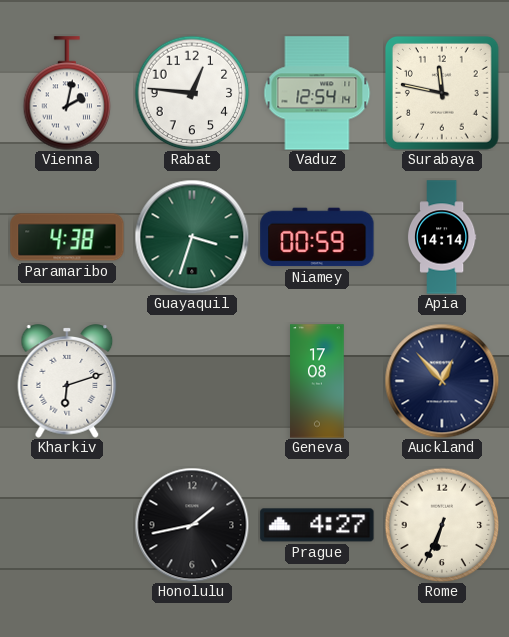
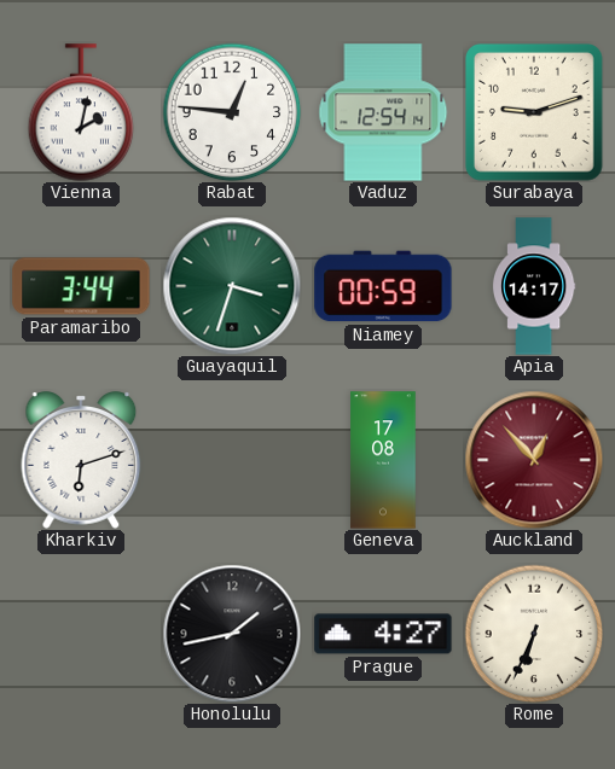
Surabaya: 11:47 -> 9:12
Paramaribo: 4:38 -> 3:44
Apia: 14:14 -> 14:17
Auckland dial: navy -> burgundy
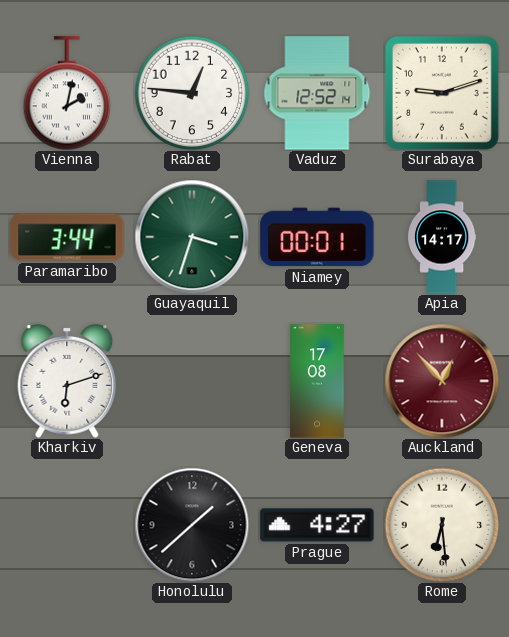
Vaduz: 12:54 -> 12:52
Niamey: 00:59 -> 00:01
Honolulu: 1:43 -> 1:38
Rome: 6:34 -> 6:29
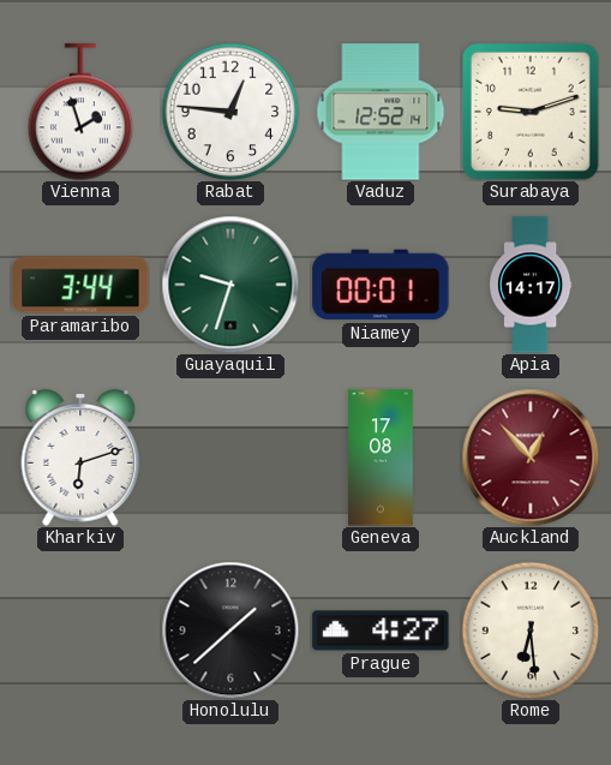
Vienna: 2:02 -> 1:57
Guayaquil: 3:33 -> 9:33
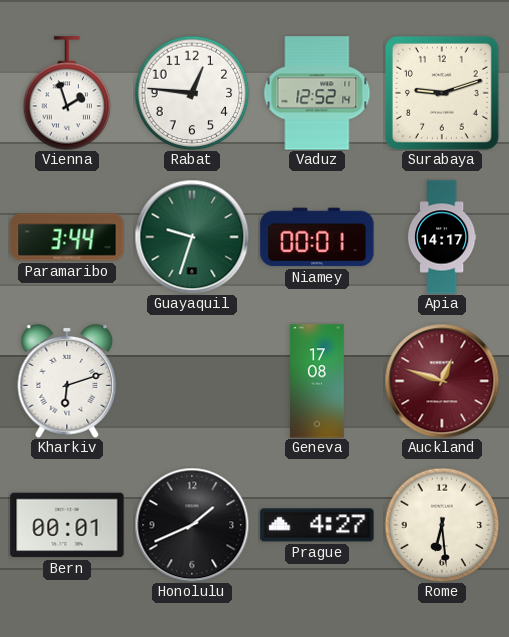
Auckland: 12:53 -> 12:48
Bern: none -> 00:01
Honolulu: 1:38 -> 1:41
